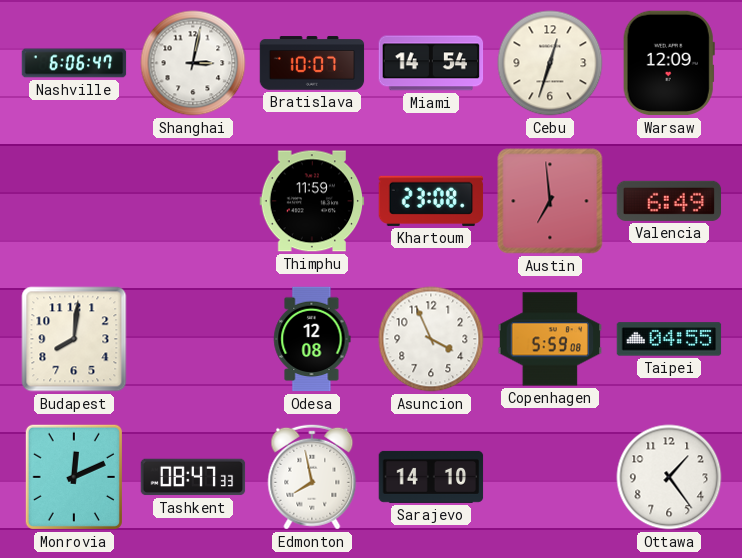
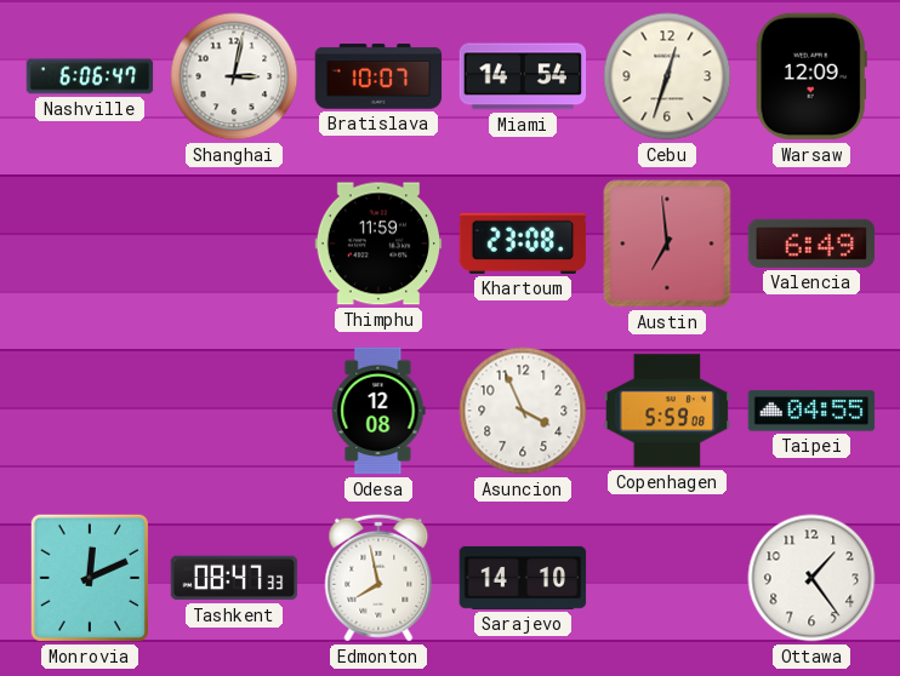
Budapest: 8:01 -> none
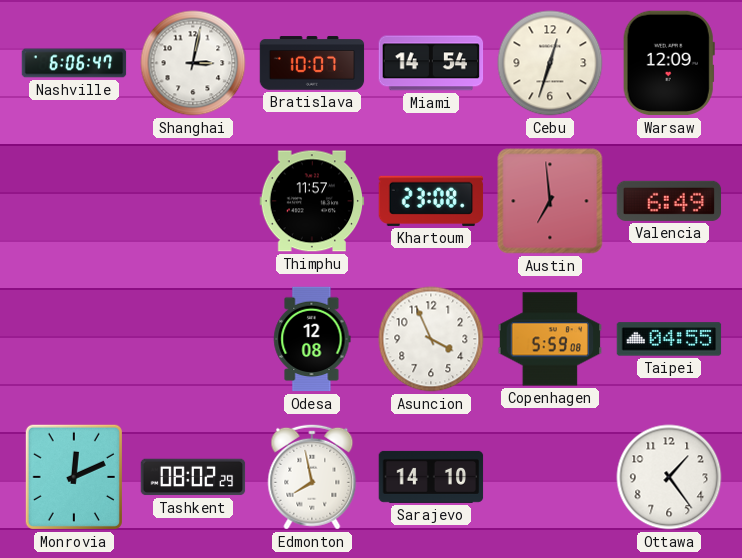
Thimphu: 11:59 -> 11:57
Tashkent: 08:47 -> 08:02
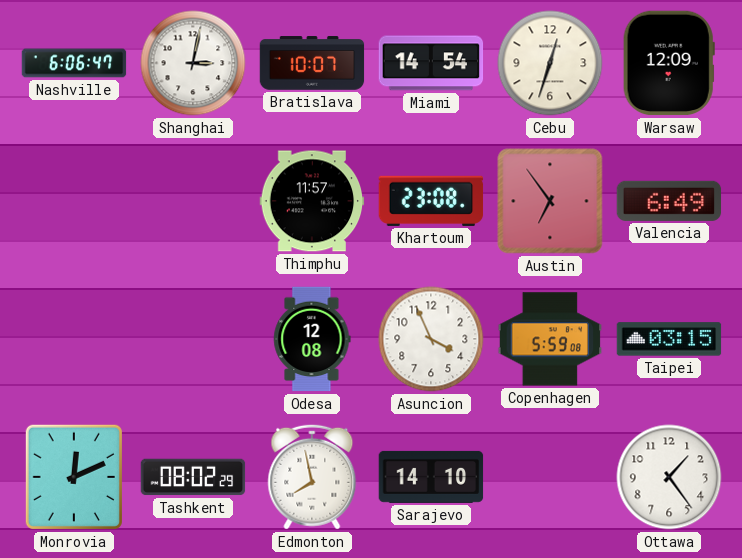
Austin: 6:59 -> 6:54
Taipei: 04:55 -> 03:15
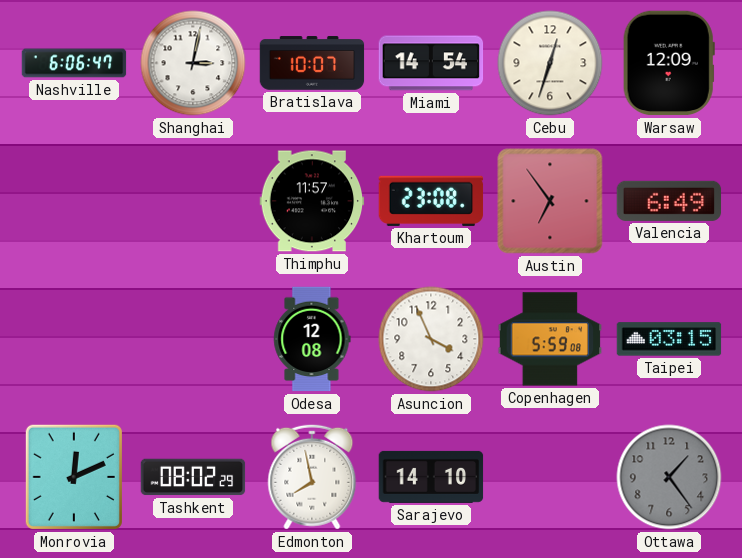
Ottawa dial: white -> grey
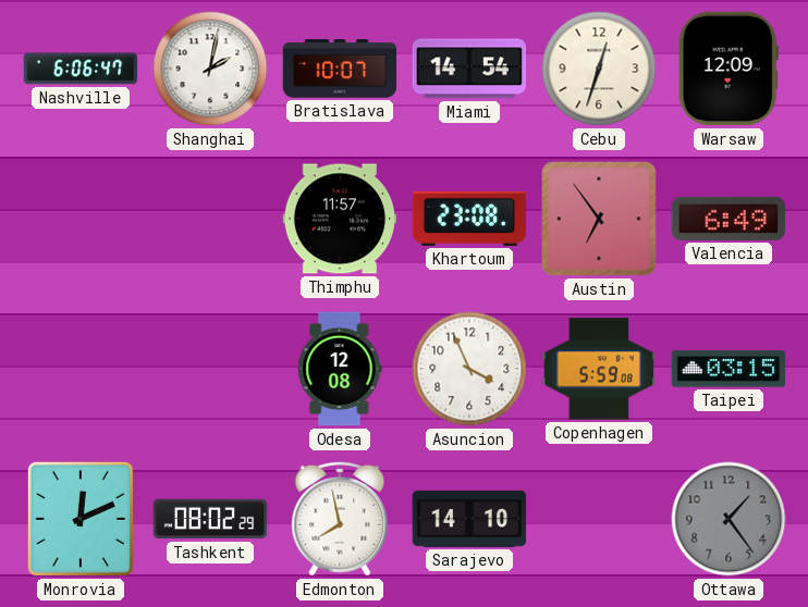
Shanghai: 3:02 -> 2:02
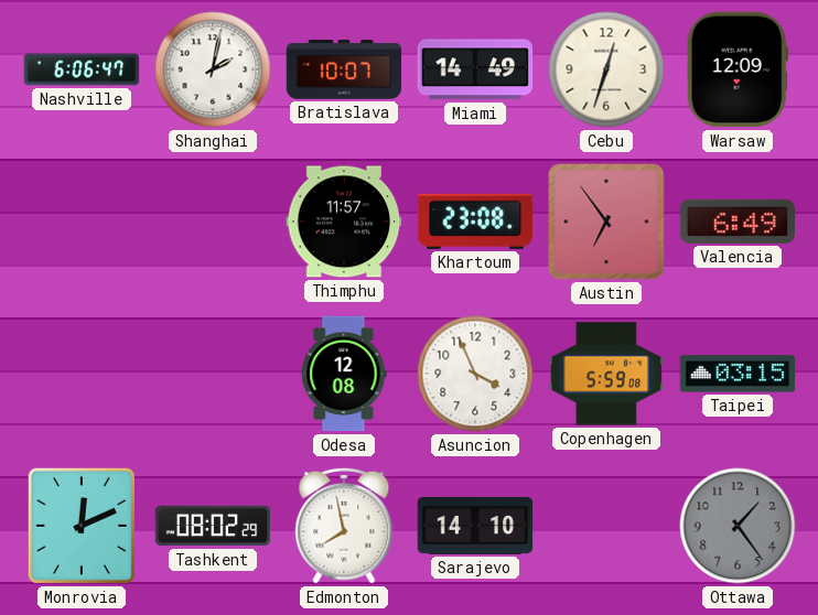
Miami: 14:54 -> 14:49
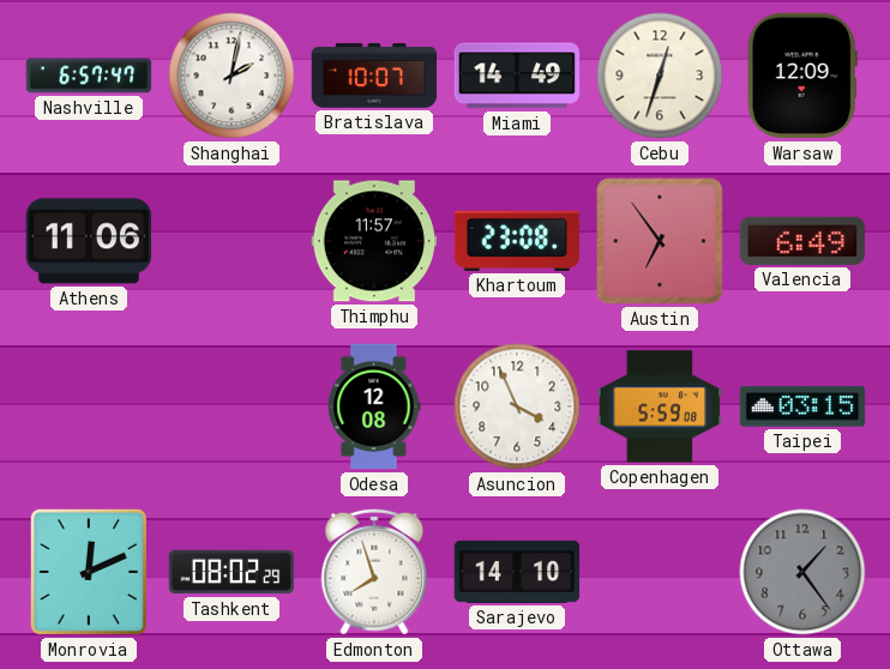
Nashville: 6:06 -> 6:57
Athens: none -> 11:06
Edmonton: 7:58 -> 7:57
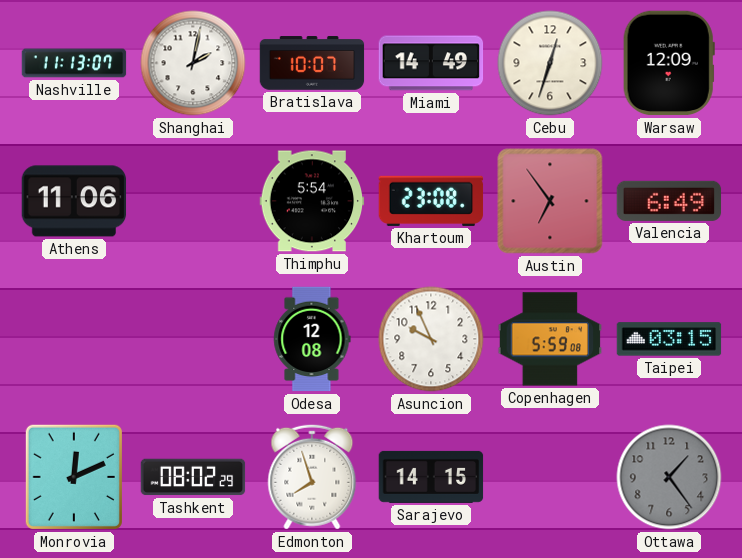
Nashville: 6:57 -> 11:13
Thimphu: 11:57 -> 5:54
Asuncion: 3:56 -> 9:56
Sarajevo: 14:10 -> 14:15
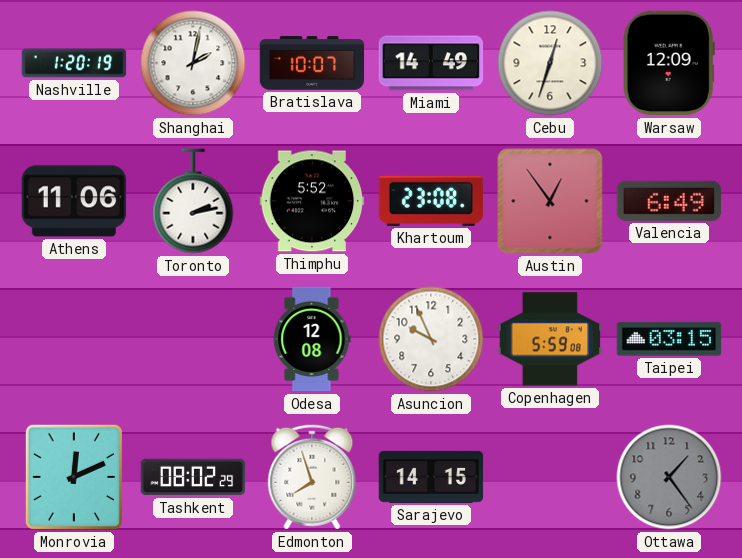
Nashville: 11:13 -> 1:20
Toronto: none -> 2:13
Thimphu: 5:54 -> 5:52
Austin: 6:54 -> 12:54
